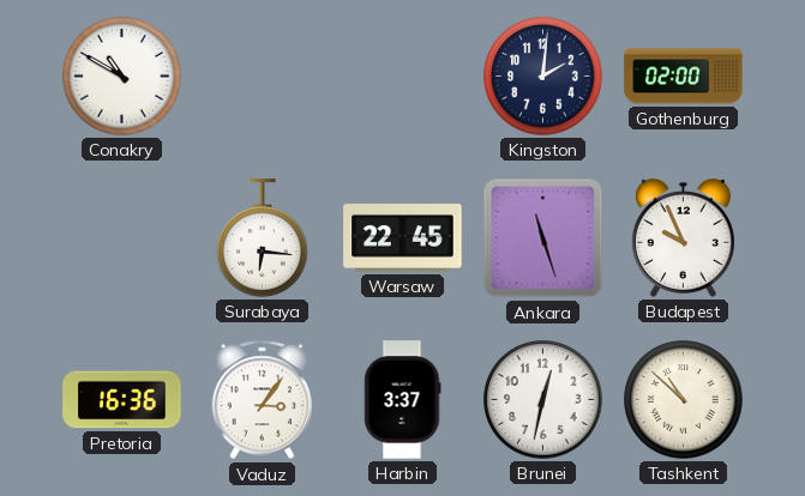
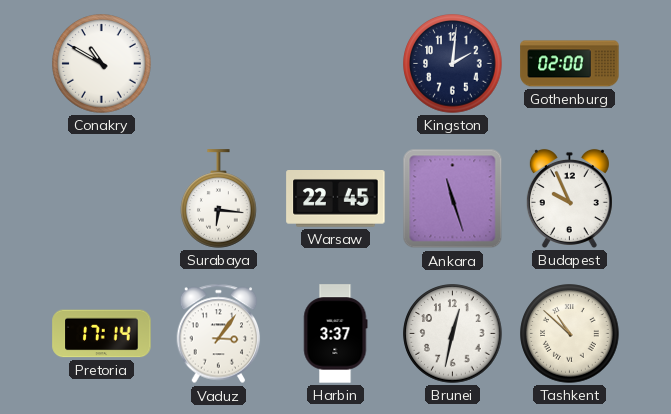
Pretoria: 16:36 -> 17:14
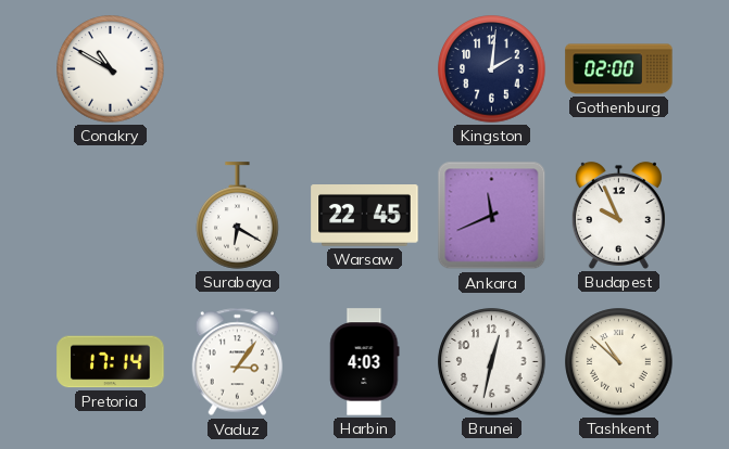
Surabaya: 6:16 -> 6:20
Ankara: 11:27 -> 11:41
Harbin: 3:37 -> 4:03
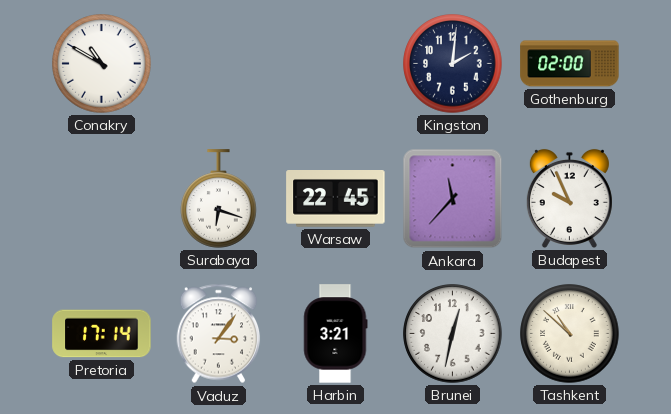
Surabaya: 6:20 -> 6:18
Ankara: 11:41 -> 11:37
Harbin: 4:03 -> 3:21
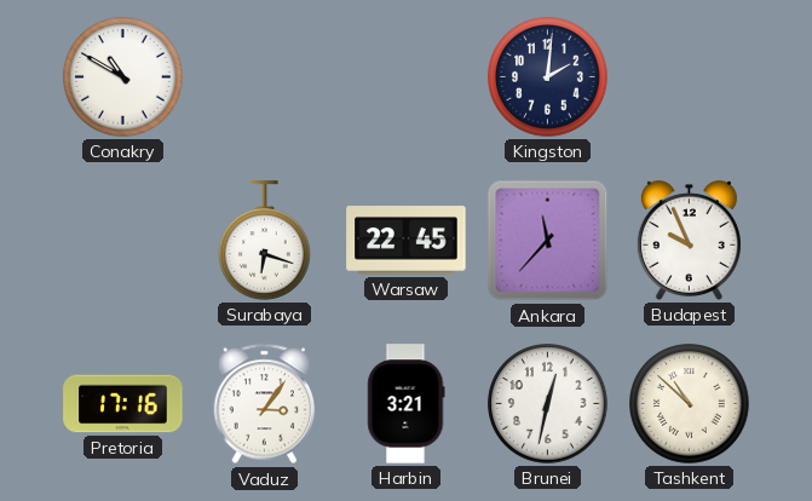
Gothenburg: 02:00 -> none
Pretoria: 17:14 -> 17:16
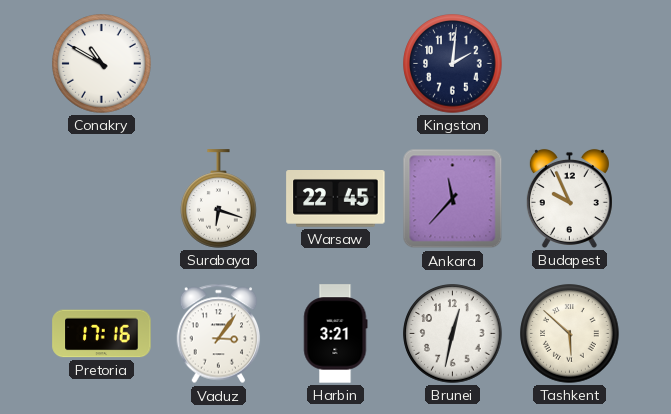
Tashkent: 10:52 -> 5:52
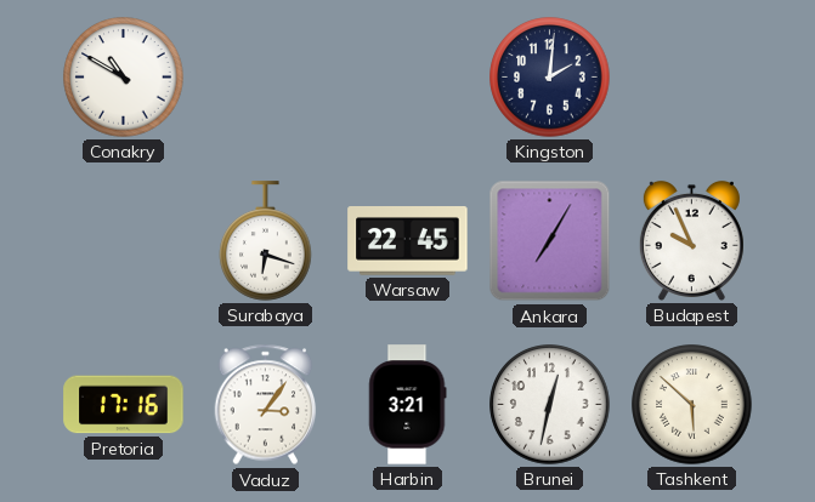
Ankara: 11:37 -> 7:05
